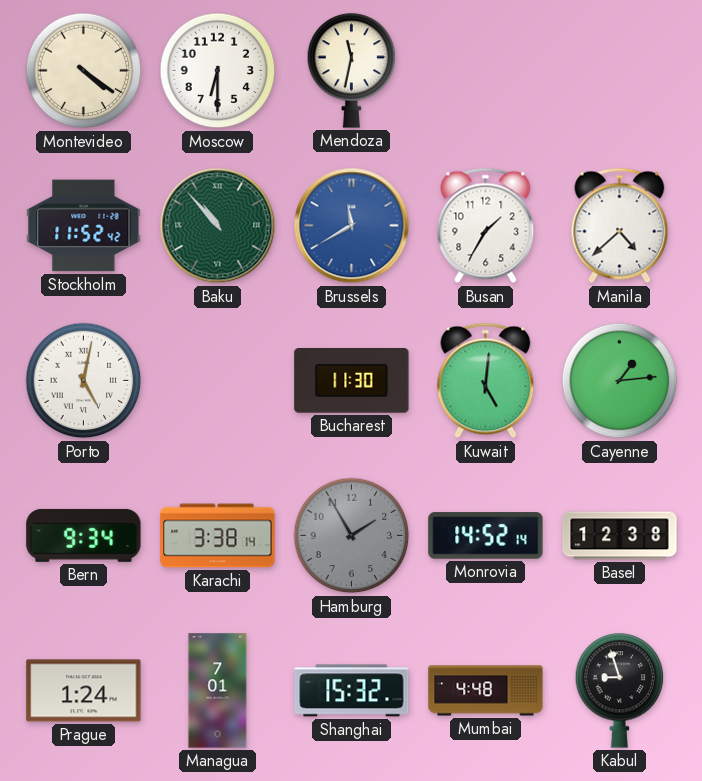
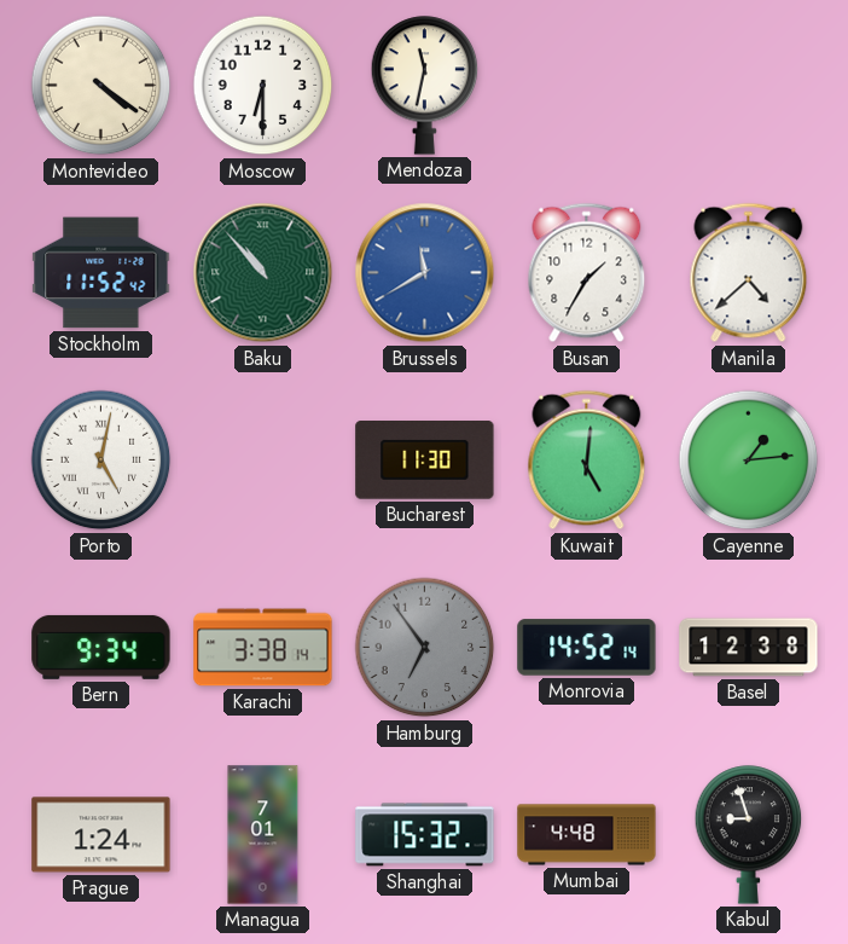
Hamburg: 1:55 -> 6:54
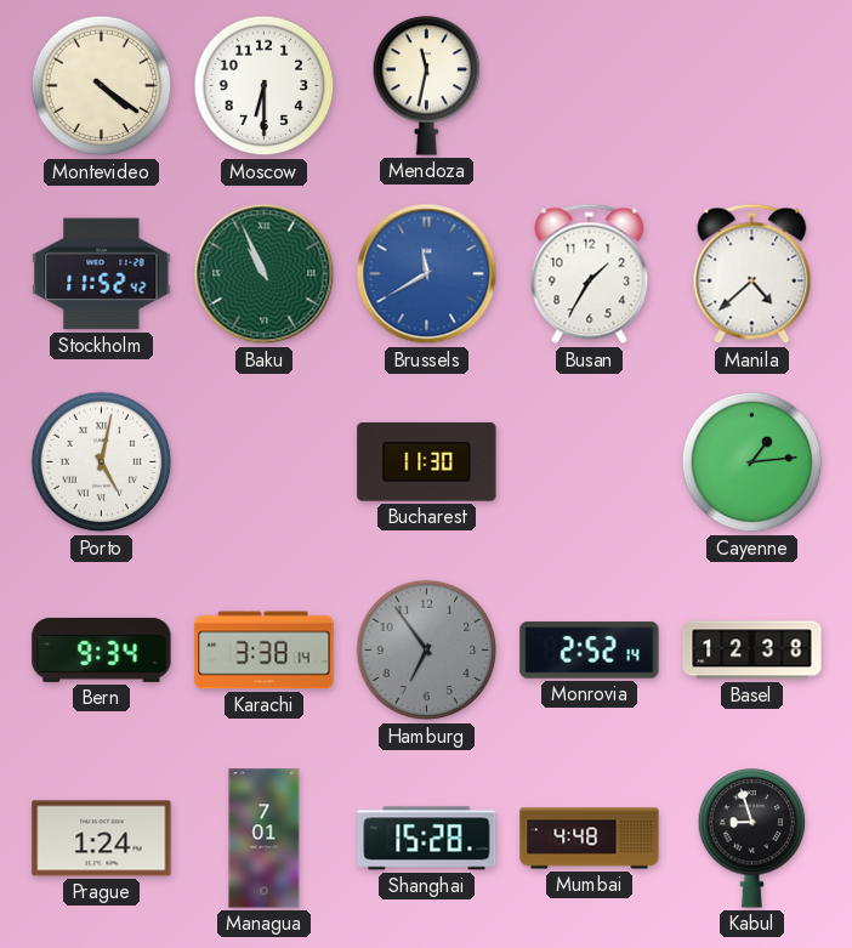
Baku: 10:53 -> 10:56
Kuwait: 5:01 -> none
Monrovia: 14:52 -> 2:52
Shanghai: 15:32 -> 15:28
